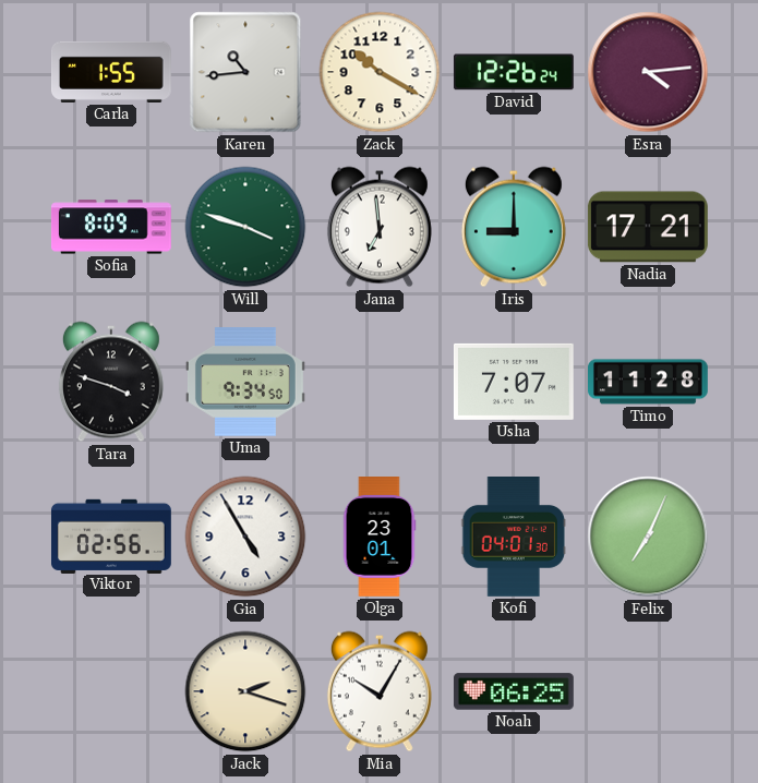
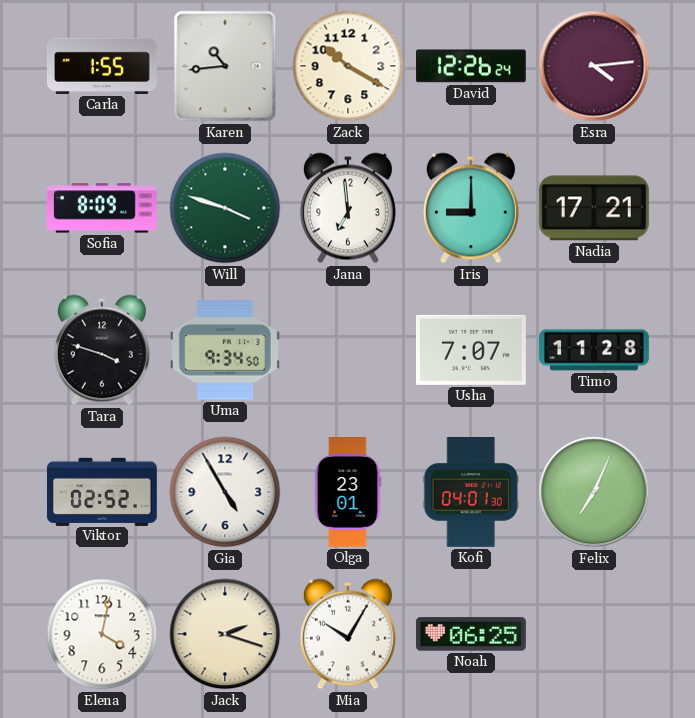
Viktor: 02:56 -> 02:52
Elena: none -> 4:02
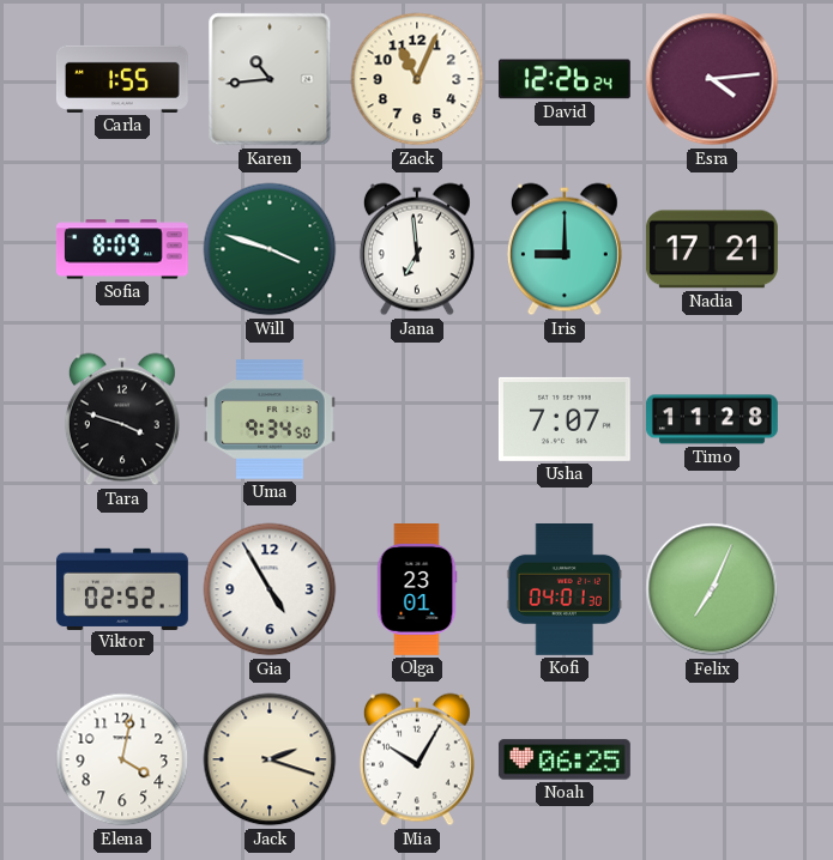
Zack: 10:20 -> 11:04
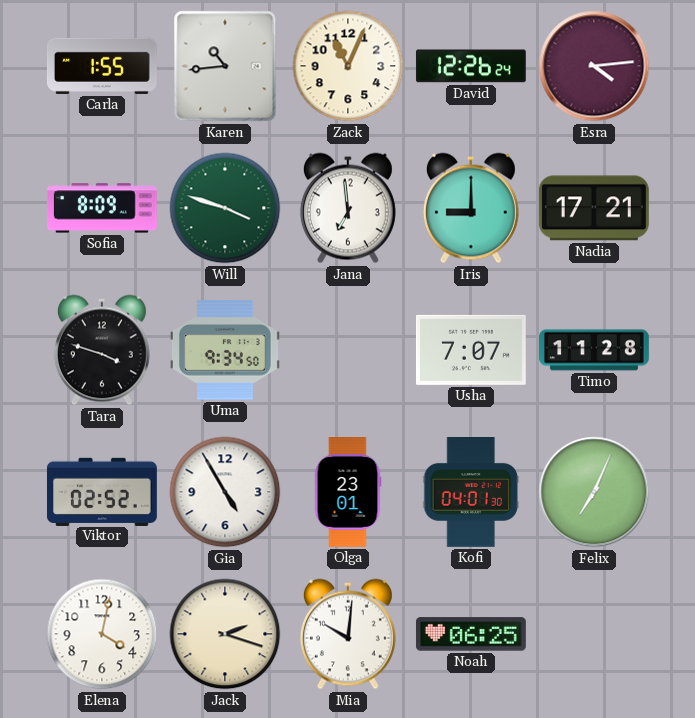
Mia: 10:05 -> 10:01
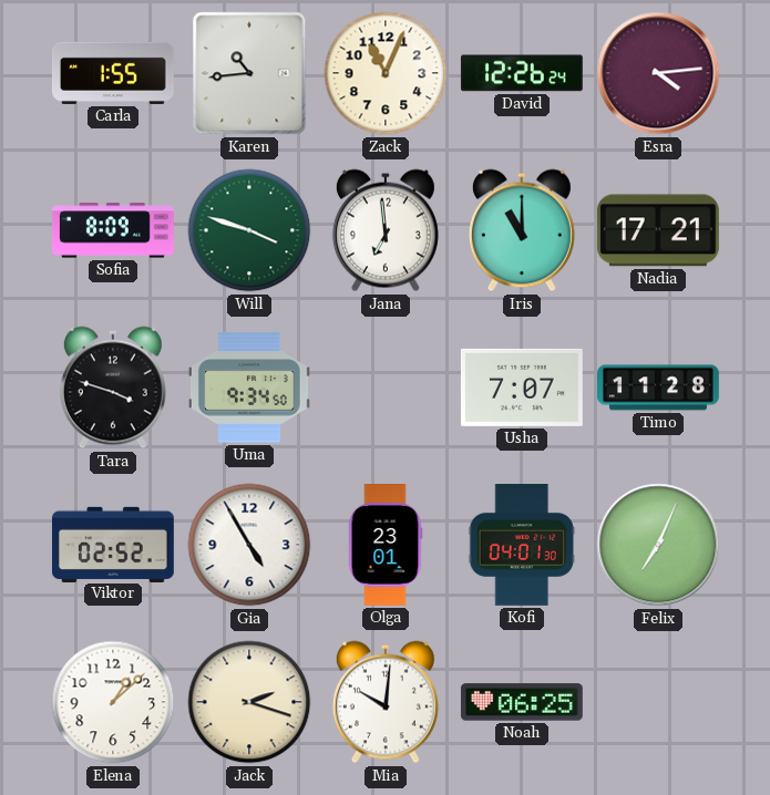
Iris: 9:00 -> 11:00
Elena: 4:02 -> 1:08
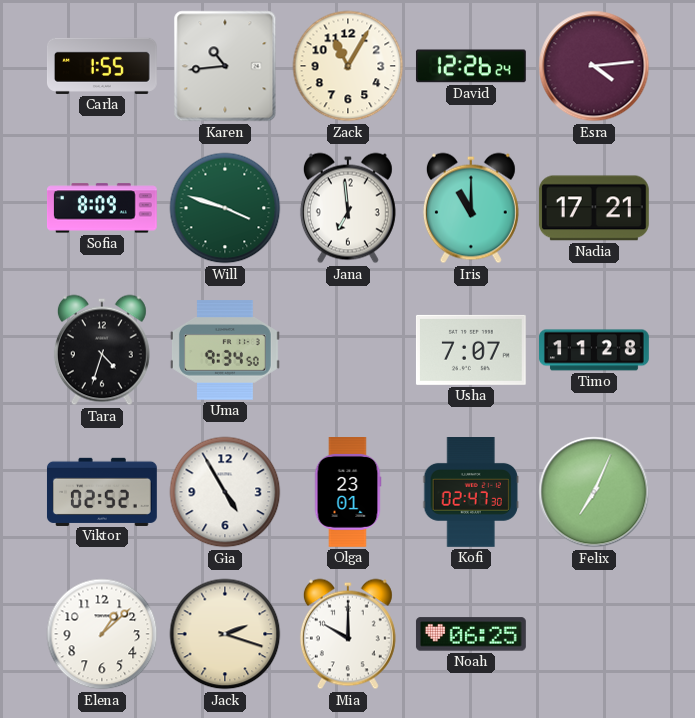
Zack: 11:04 -> 11:05
Tara: 3:48 -> 4:33
Kofi: 04:01 -> 02:47
Mia: 10:01 -> 10:00
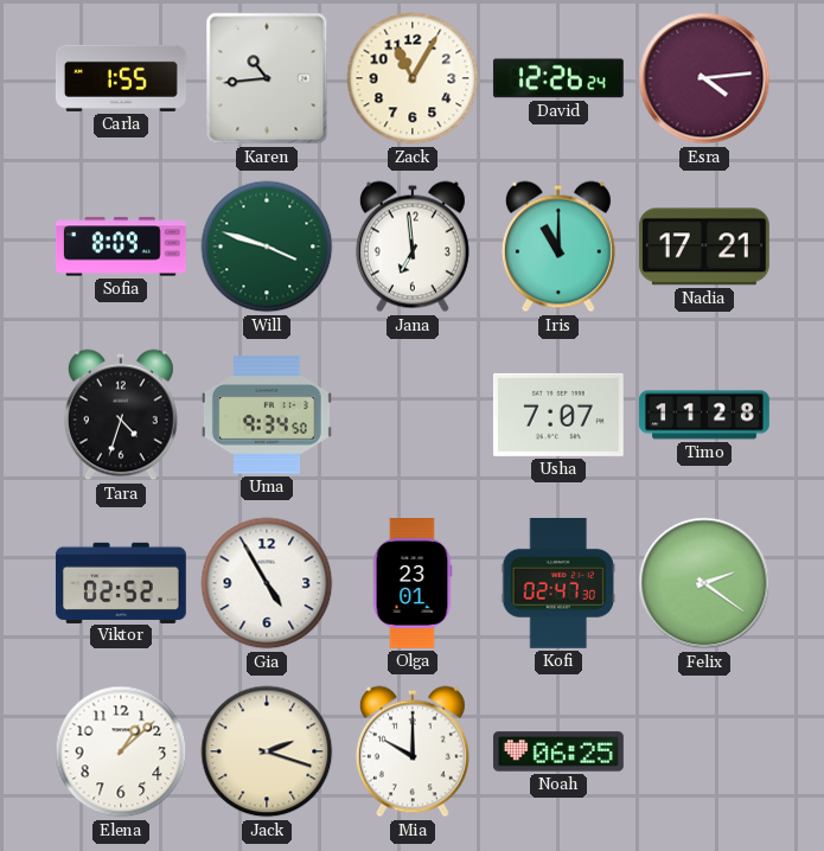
Felix: 7:04 -> 2:21
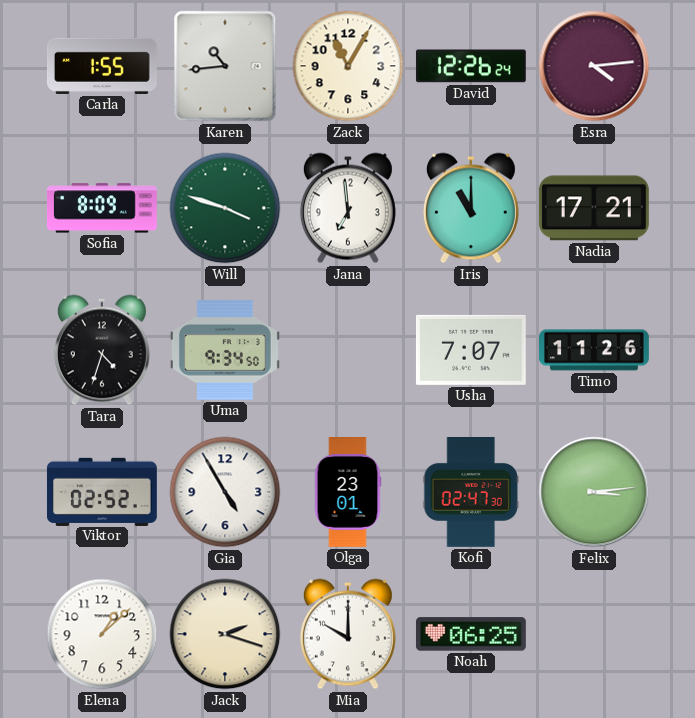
Timo: 11:28 -> 11:26
Felix: 2:21 -> 3:14
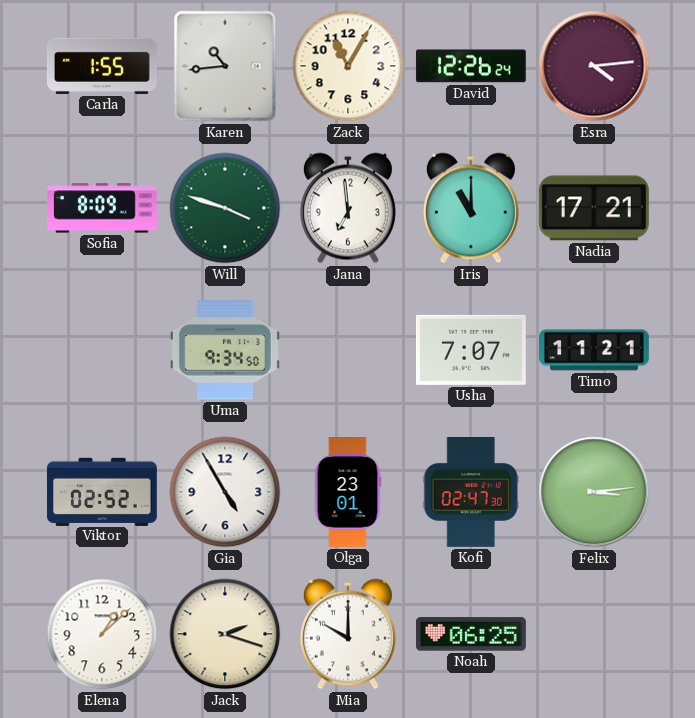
Tara: 4:33 -> none
Timo: 11:26 -> 11:21
